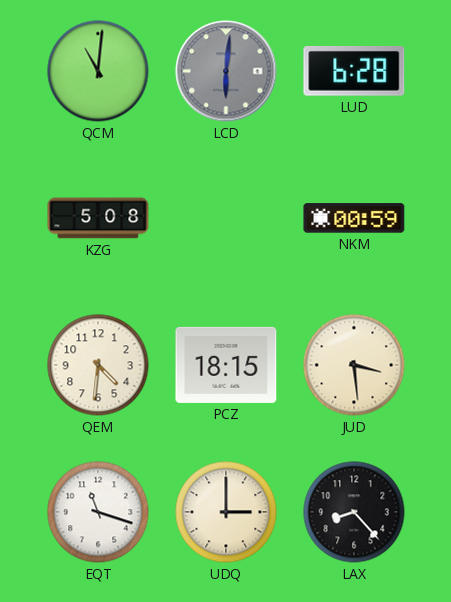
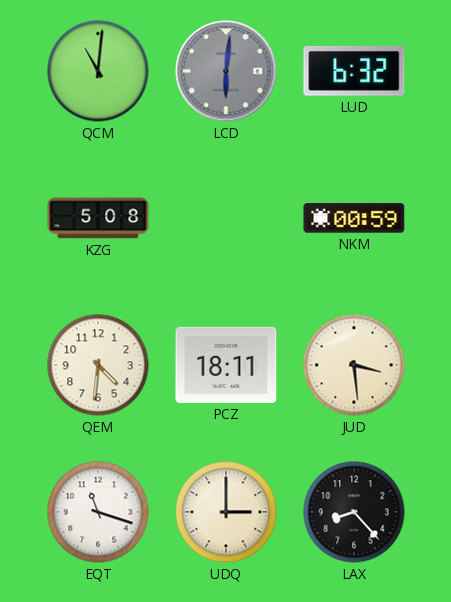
LUD: 6:28 -> 6:32
PCZ: 18:15 -> 18:11
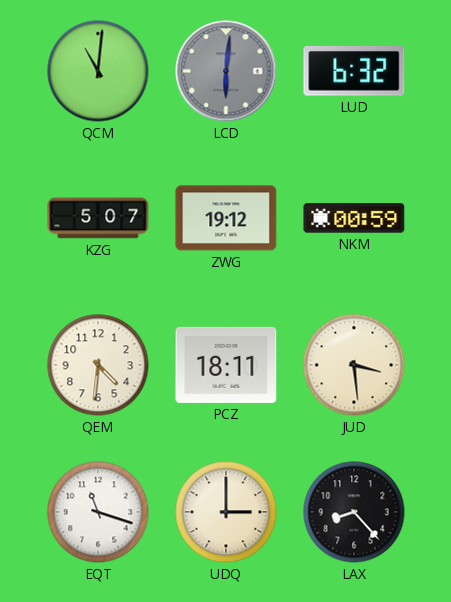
KZG: 5:08 -> 5:07
ZWG: none -> 19:12
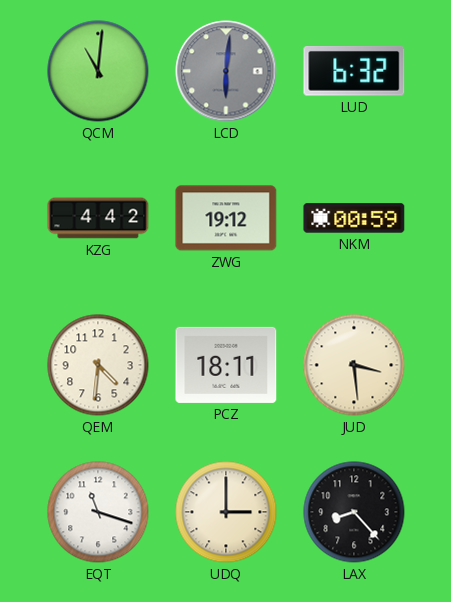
KZG: 5:07 -> 4:42
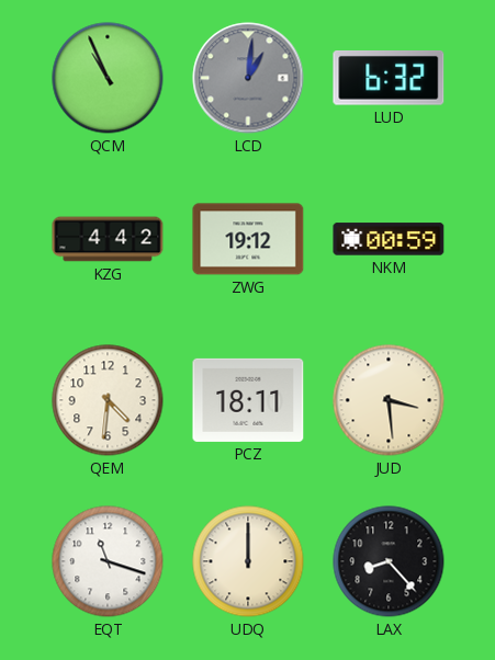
QCM: 11:01 -> 10:56
LCD: 6:01 -> 1:01
UDQ: 3:00 -> 12:00
